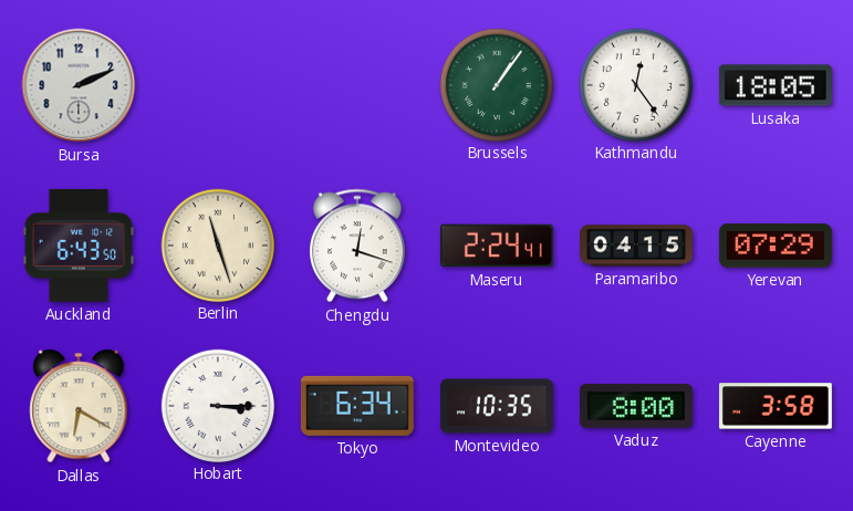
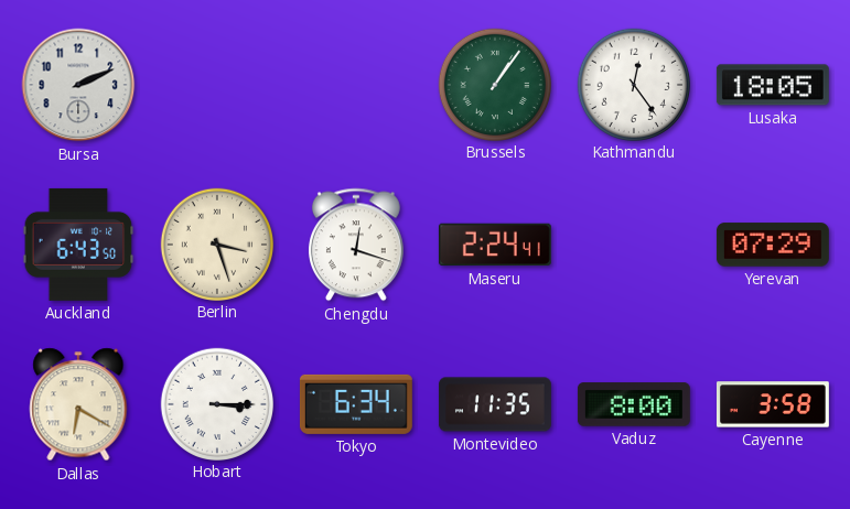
Berlin: 11:27 -> 3:27
Paramaribo: 04:15 -> none
Montevideo: 10:35 -> 11:35
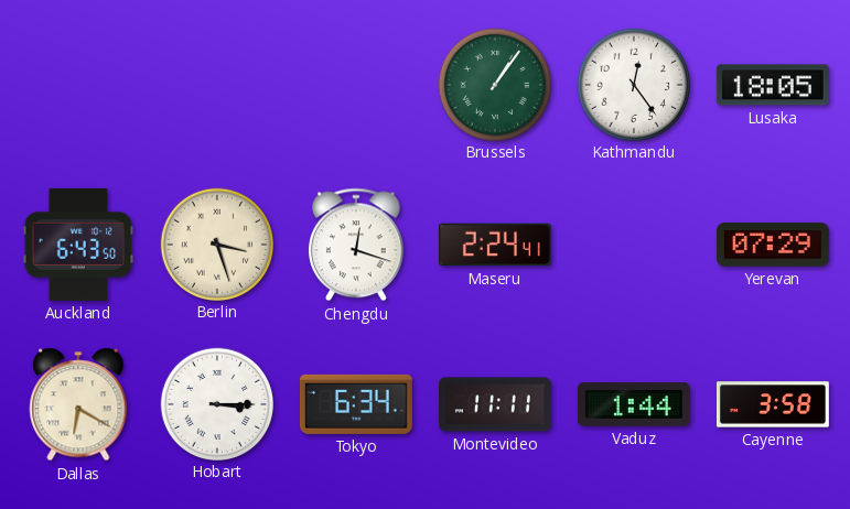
Bursa: 2:11 -> none
Montevideo: 11:35 -> 11:11
Vaduz: 8:00 -> 1:44
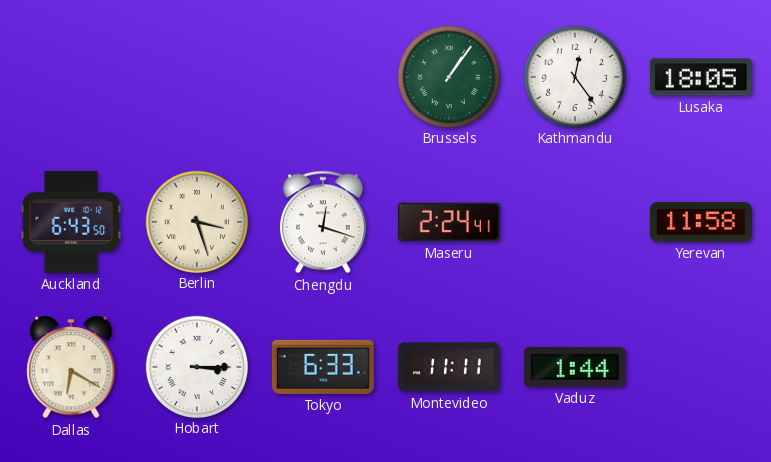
Yerevan: 07:29 -> 11:58
Tokyo: 6:34 -> 6:33
Cayenne: 3:58 -> none
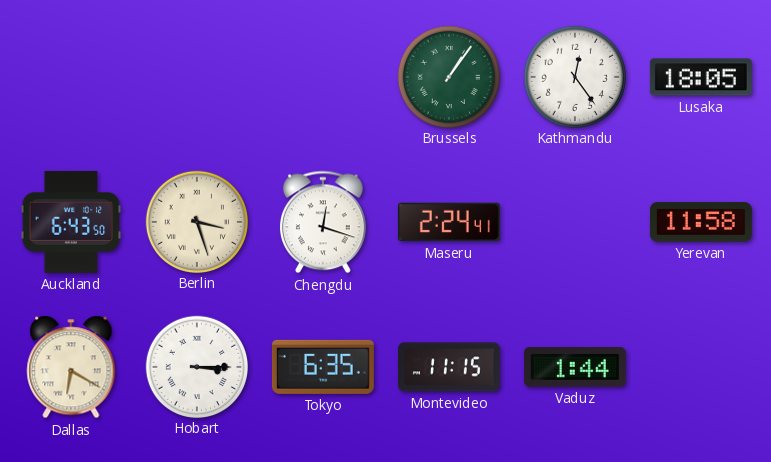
Tokyo: 6:33 -> 6:35
Montevideo: 11:11 -> 11:15
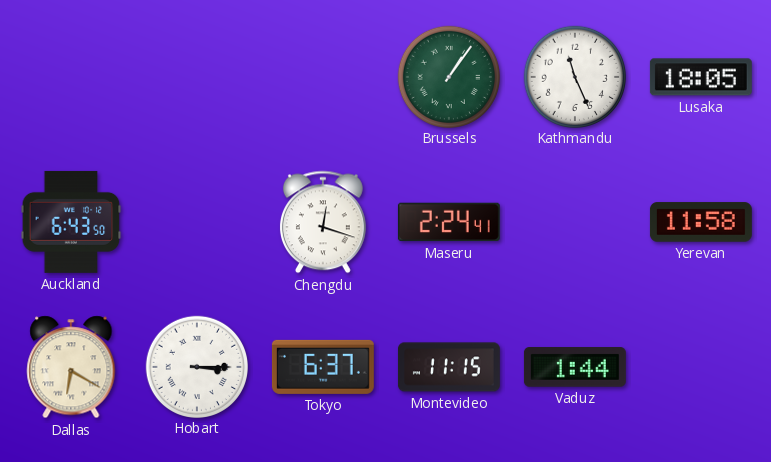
Kathmandu: 12:24 -> 11:26
Berlin: 3:27 -> none
Tokyo: 6:35 -> 6:37
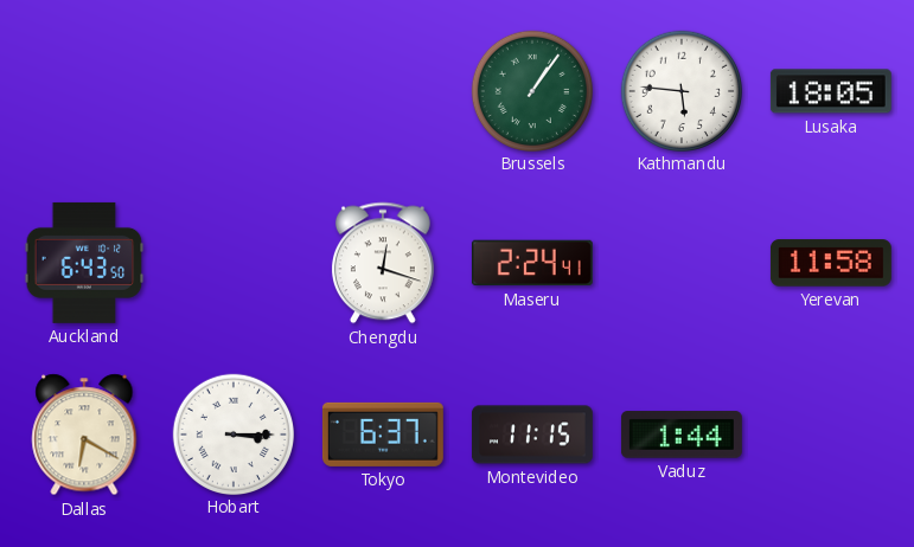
Kathmandu: 11:26 -> 5:46
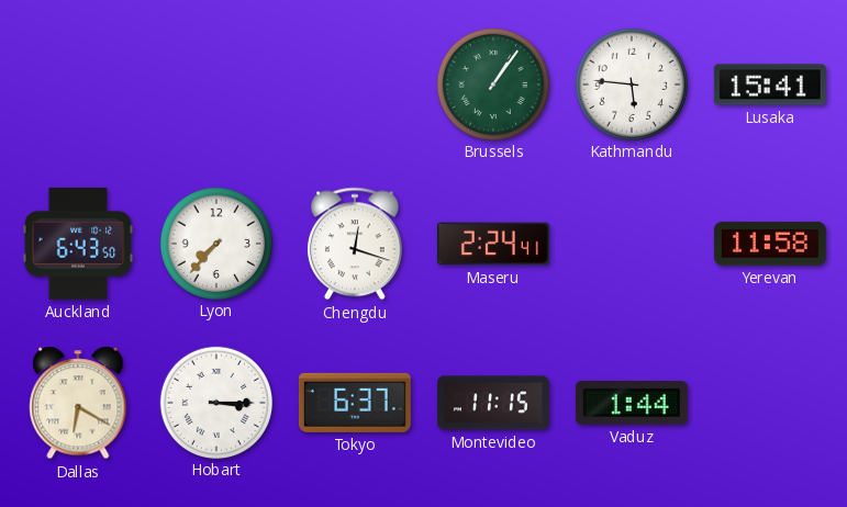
Lusaka: 18:05 -> 15:41
Lyon: none -> 7:37
